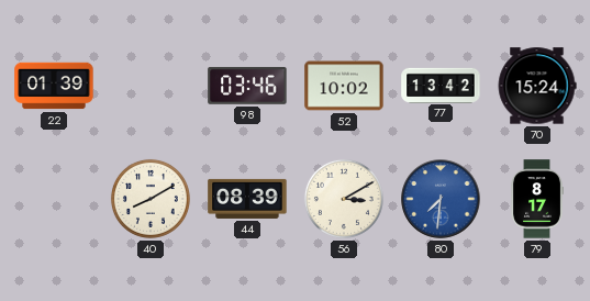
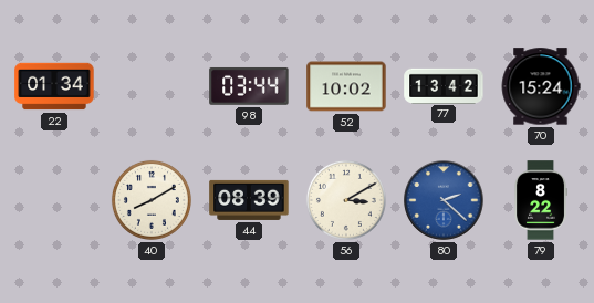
22: 01:39 -> 01:34
98: 03:46 -> 03:44
80: 7:31 -> 2:22
79: 8:17 -> 8:22
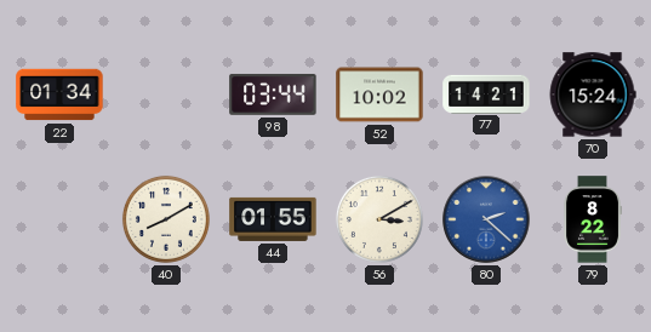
77: 13:42 -> 14:21
44: 08:39 -> 01:55
